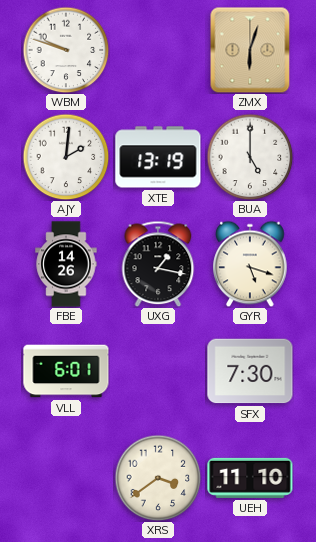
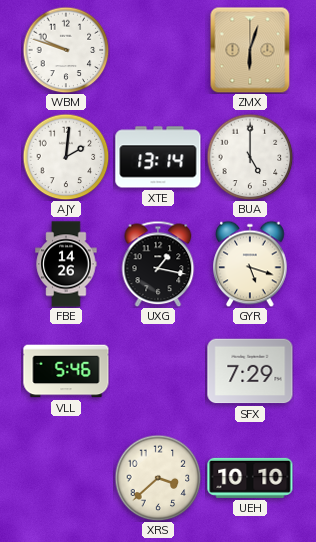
XTE: 13:19 -> 13:14
VLL: 6:01 -> 5:46
SFX: 7:30 -> 7:29
XRS: 3:39 -> 3:38
UEH: 11:10 -> 10:10
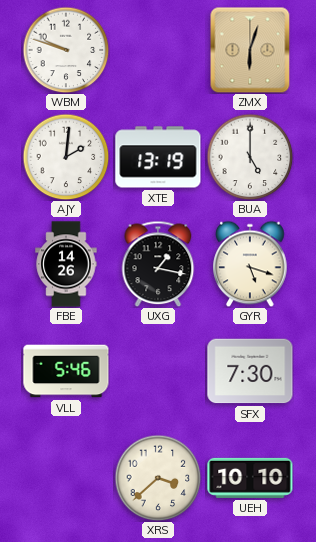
XTE: 13:14 -> 13:19
SFX: 7:29 -> 7:30
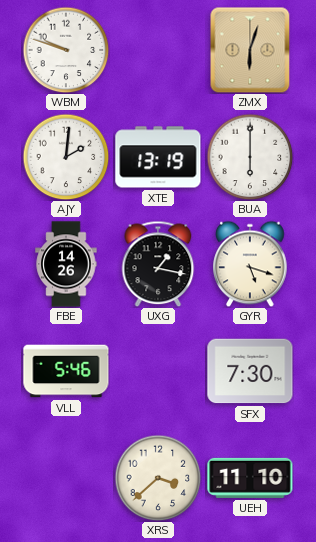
BUA: 5:00 -> 6:00
UEH: 10:10 -> 11:10
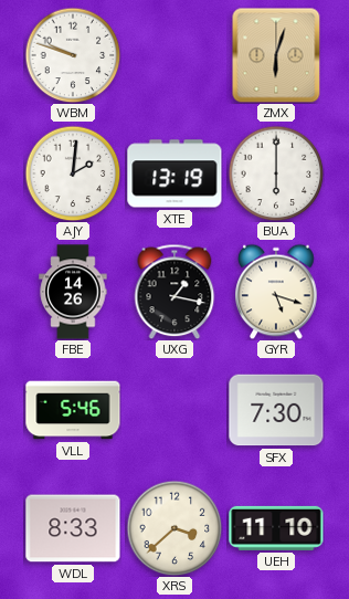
WDL: none -> 8:33
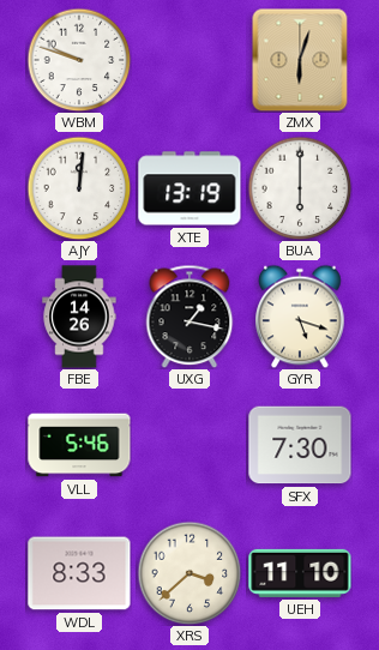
AJY: 2:01 -> 12:01
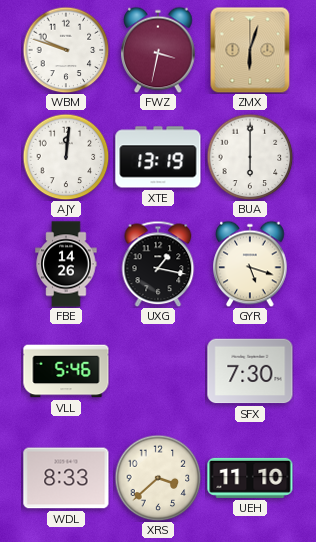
FWZ: none -> 3:32
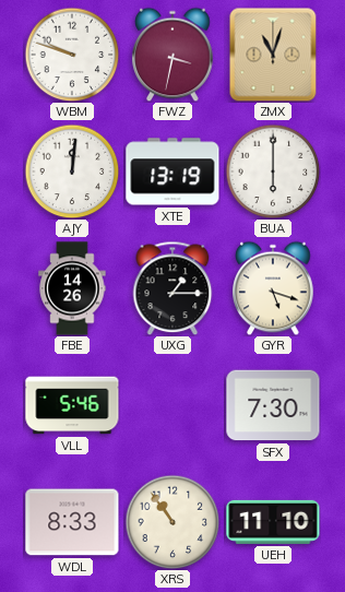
ZMX: 6:03 -> 11:03
UXG: 1:17 -> 1:15
XRS: 3:38 -> 10:54
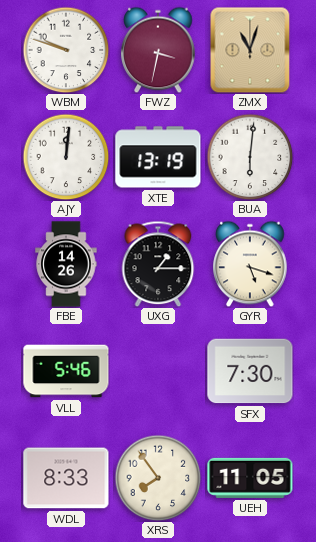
BUA: 6:00 -> 6:01
XRS: 10:54 -> 7:54
UEH: 11:10 -> 11:05
